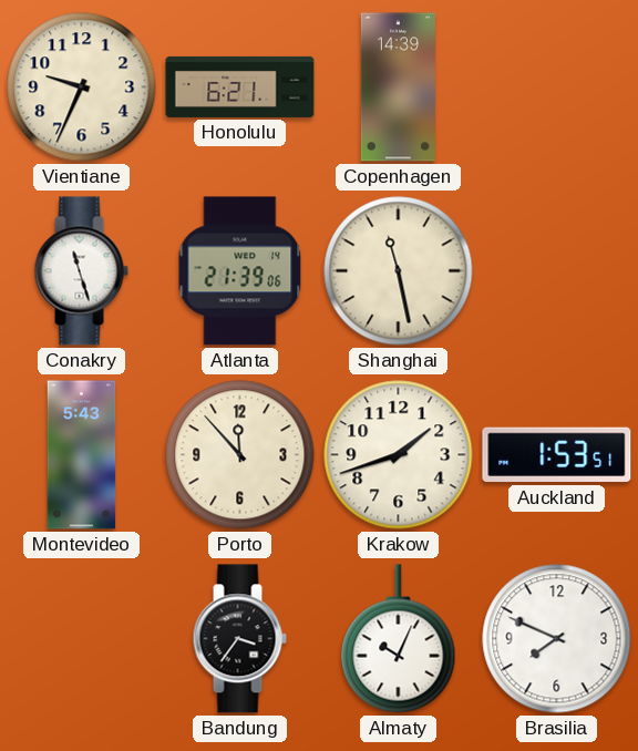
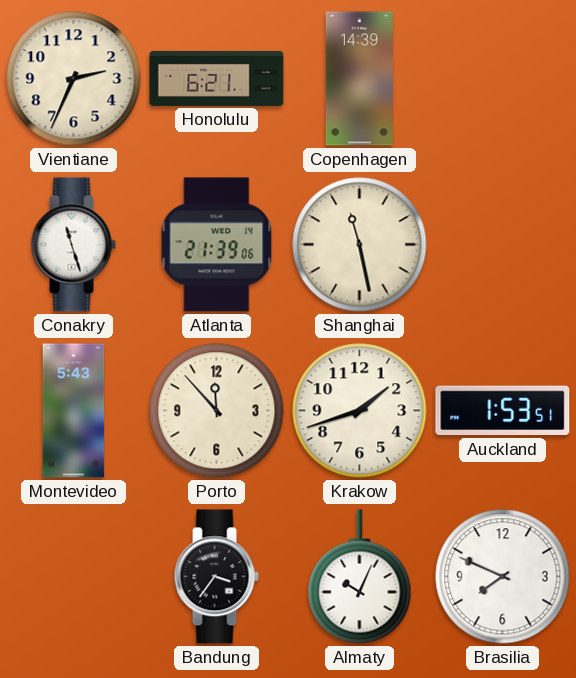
Vientiane: 9:34 -> 2:34
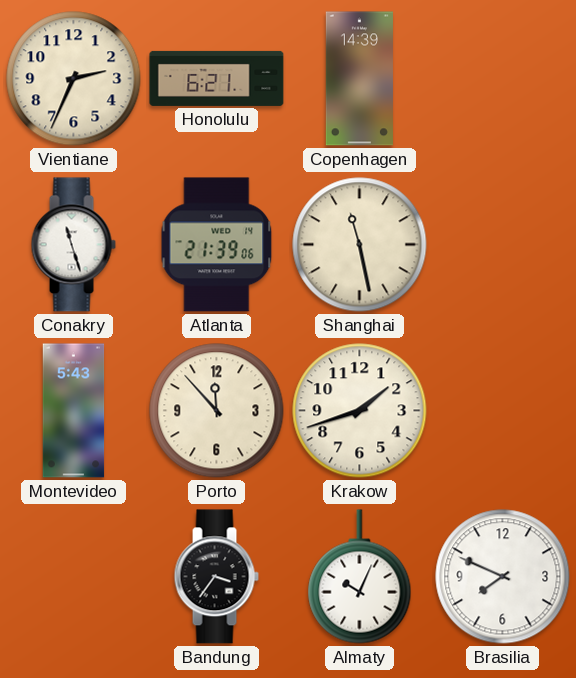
Auckland: 1:53 -> none
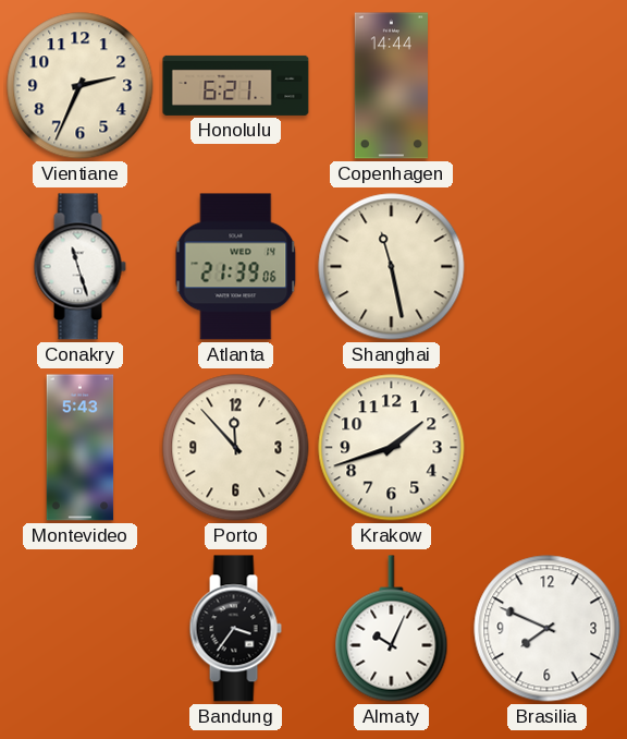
Copenhagen: 14:39 -> 14:44
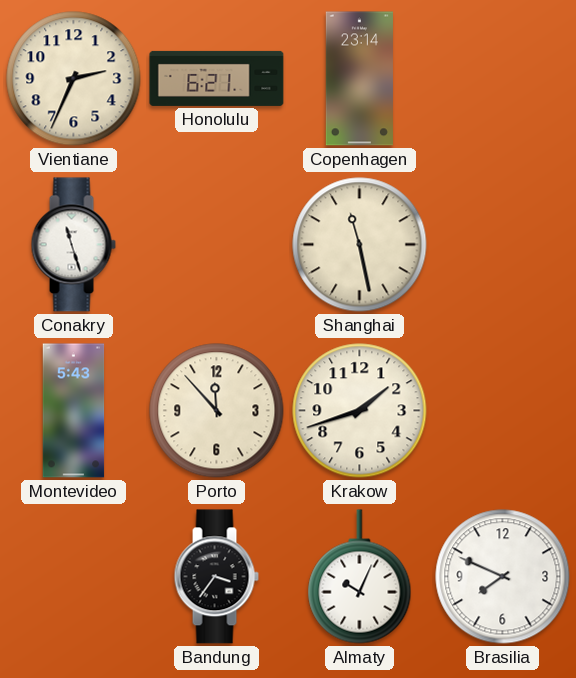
Copenhagen: 14:44 -> 23:14
Atlanta: 21:39 -> none
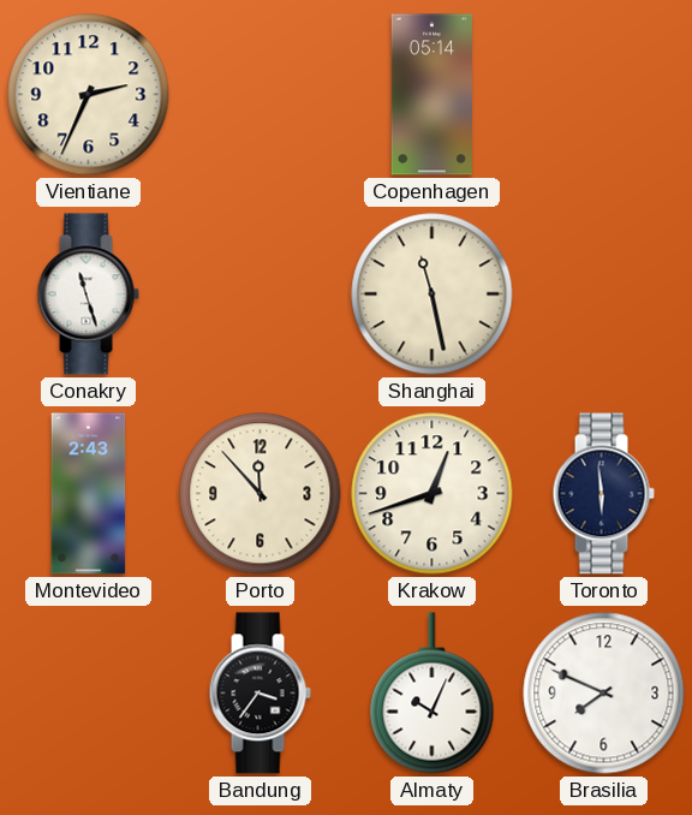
Honolulu: 6:21 -> none
Copenhagen: 23:14 -> 05:14
Montevideo: 5:43 -> 2:43
Krakow: 1:42 -> 12:42
Toronto: none -> 5:59
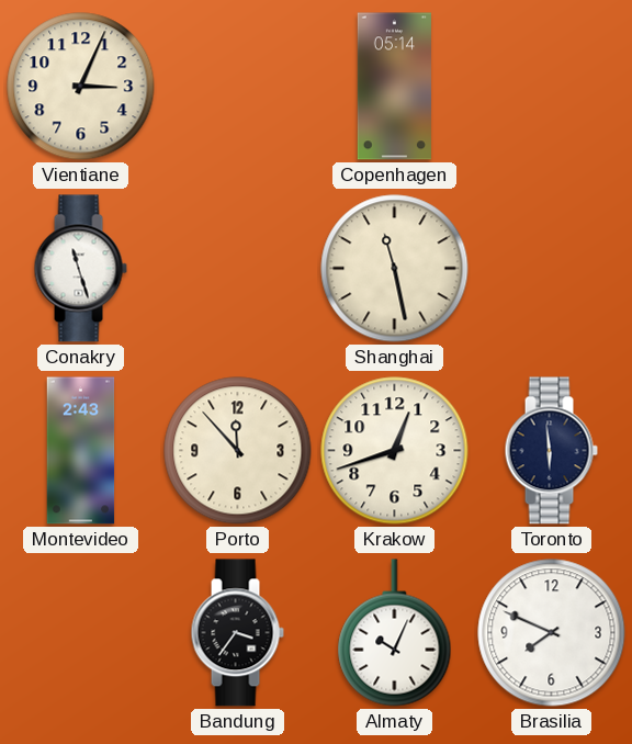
Vientiane: 2:34 -> 3:04
